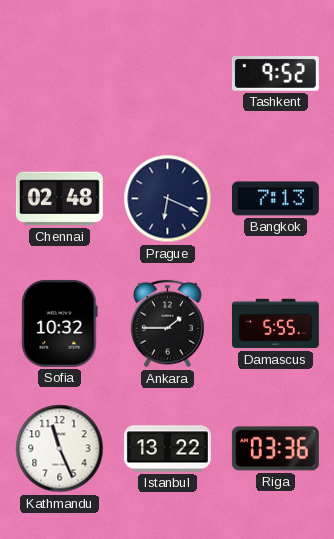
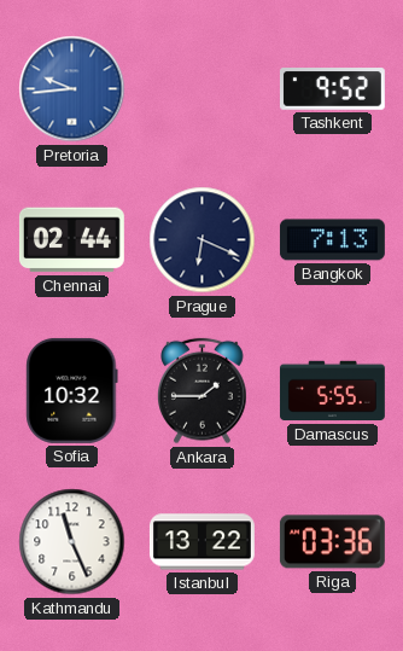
Pretoria: none -> 9:44
Chennai: 02:48 -> 02:44
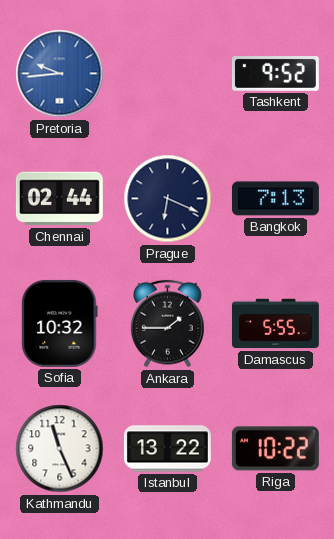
Riga: 03:36 -> 10:22
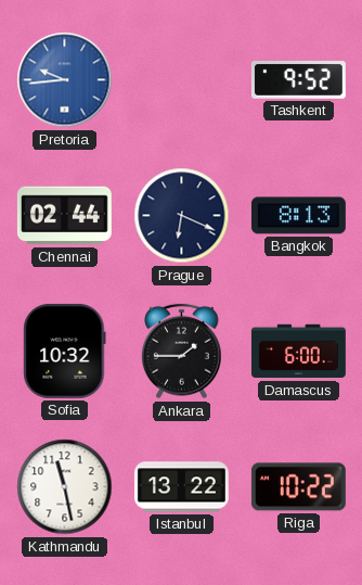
Bangkok: 7:13 -> 8:13
Damascus: 5:55 -> 6:00
Kathmandu: 11:26 -> 11:28
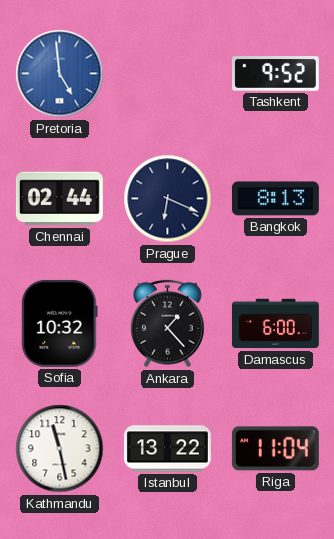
Pretoria: 9:44 -> 4:59
Ankara: 1:45 -> 1:23
Riga: 10:22 -> 11:04
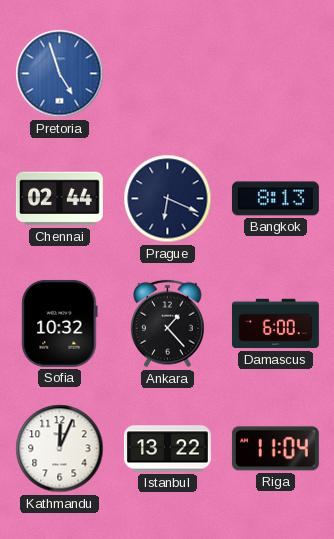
Pretoria: 4:59 -> 4:57
Tashkent: 9:52 -> none
Kathmandu: 11:28 -> 12:04
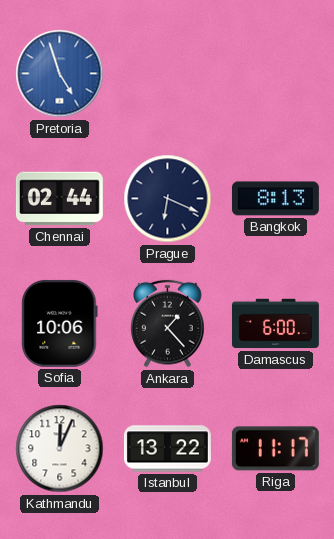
Sofia: 10:32 -> 10:06
Riga: 11:04 -> 11:17
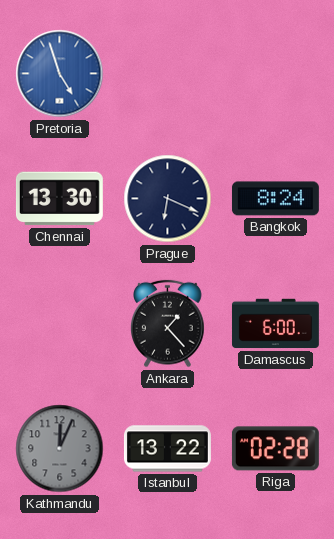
Chennai: 02:44 -> 13:30
Bangkok: 8:13 -> 8:24
Sofia: 10:06 -> none
Kathmandu dial: white -> grey
Riga: 11:17 -> 02:28
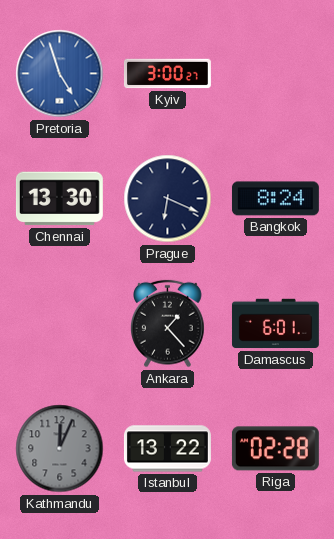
Kyiv: none -> 3:00
Damascus: 6:00 -> 6:01
